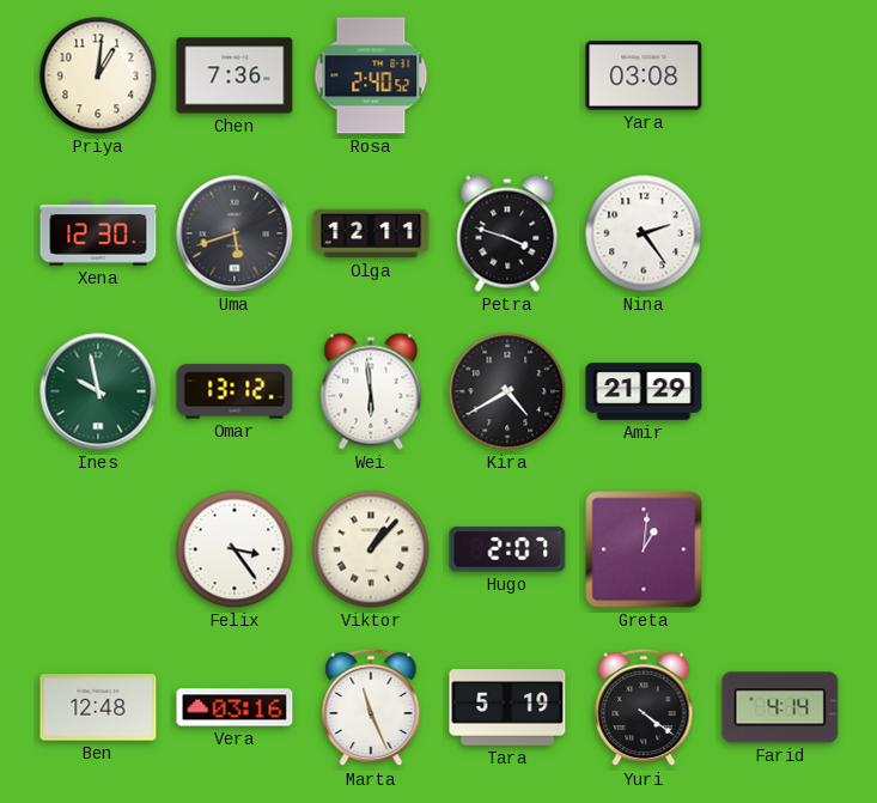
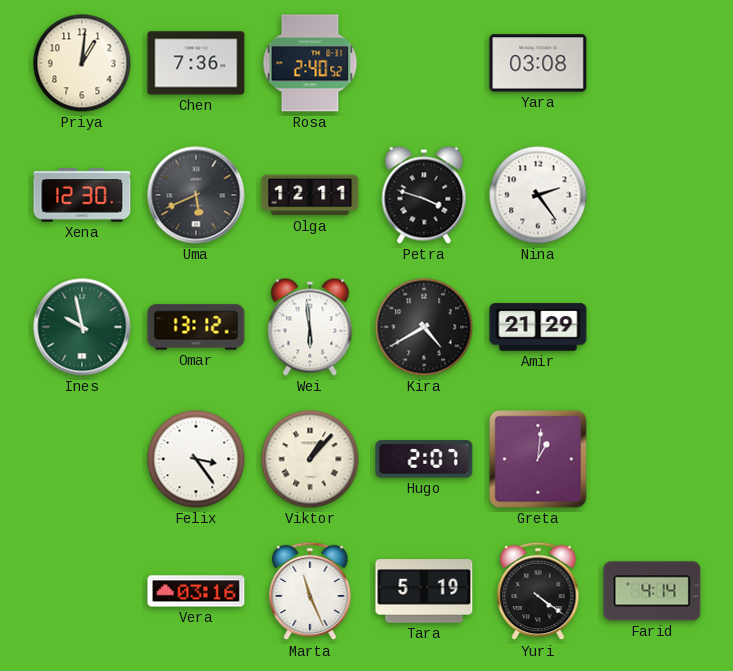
Uma: 5:42 -> 5:41
Ben: 12:48 -> none
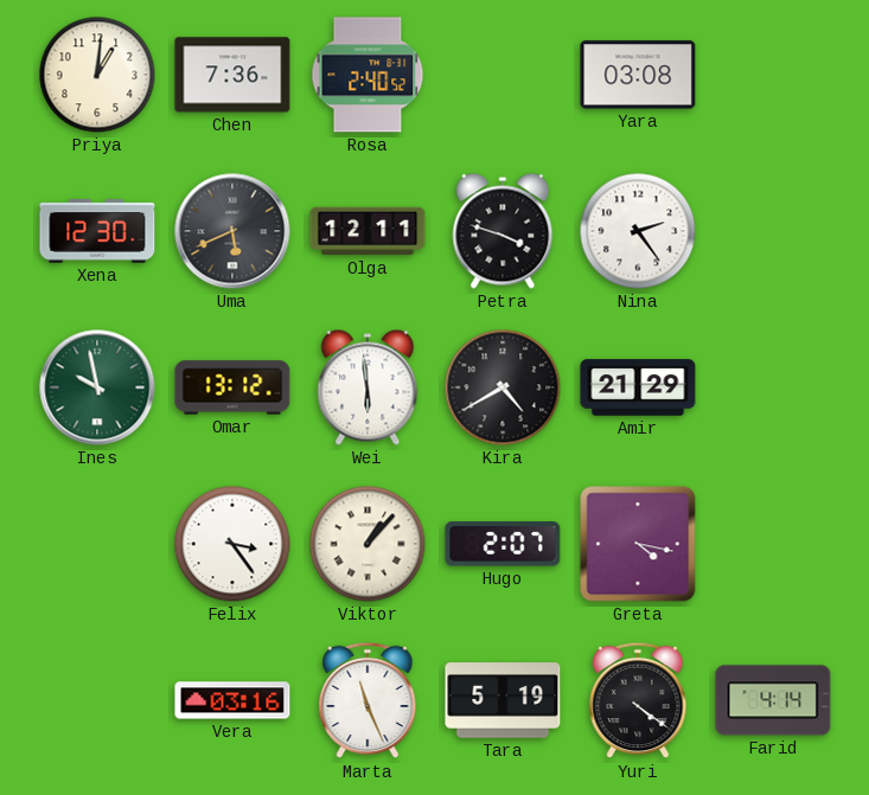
Greta: 1:01 -> 4:17
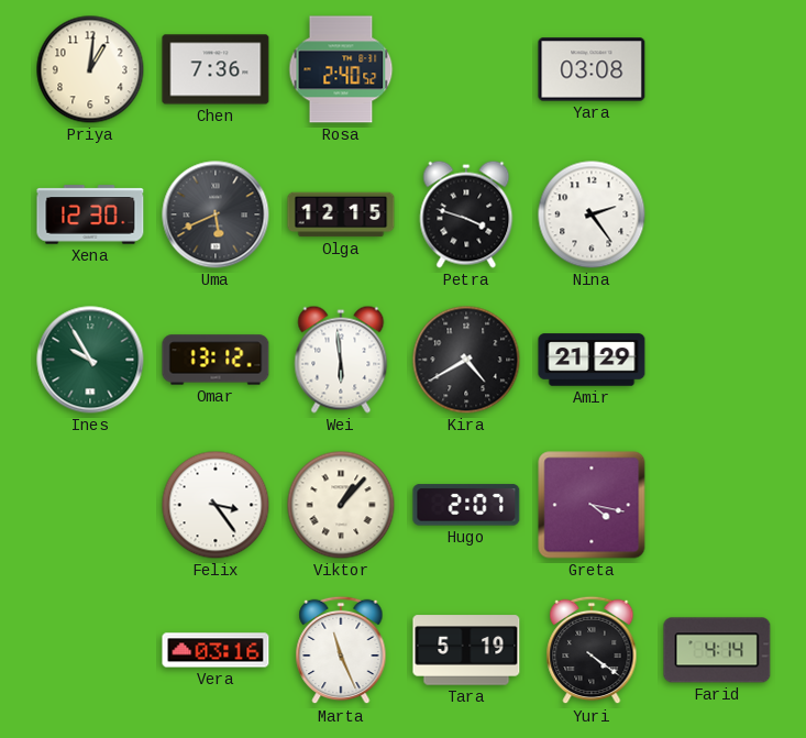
Olga: 12:11 -> 12:15
Ines: 9:58 -> 9:55
